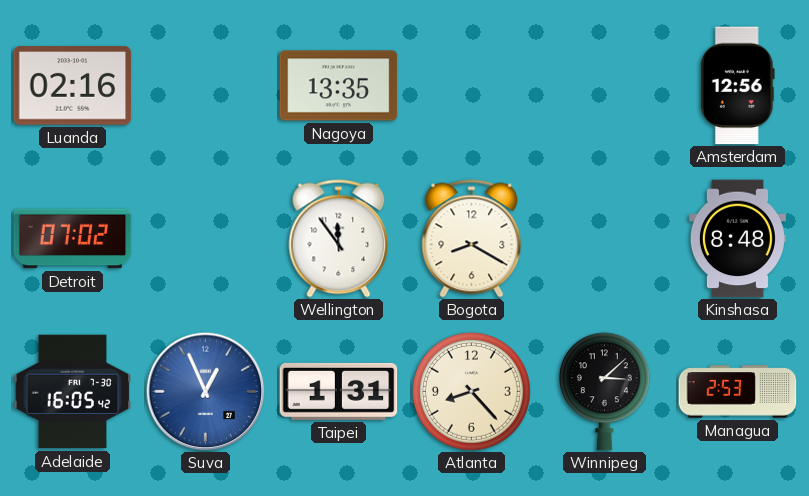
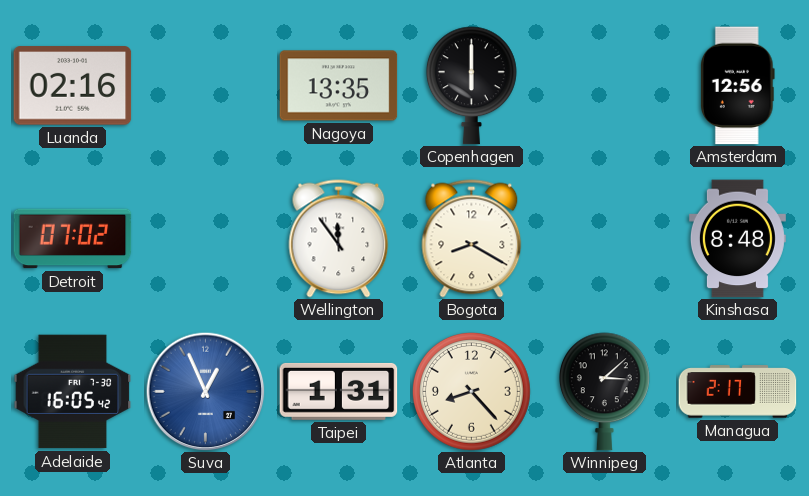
Copenhagen: none -> 6:00
Managua: 2:53 -> 2:17
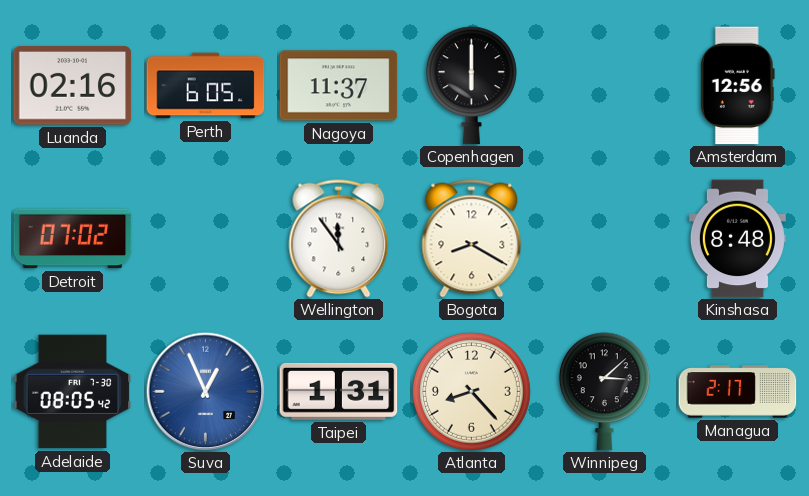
Perth: none -> 6:05
Nagoya: 13:35 -> 11:37
Adelaide: 16:05 -> 08:05
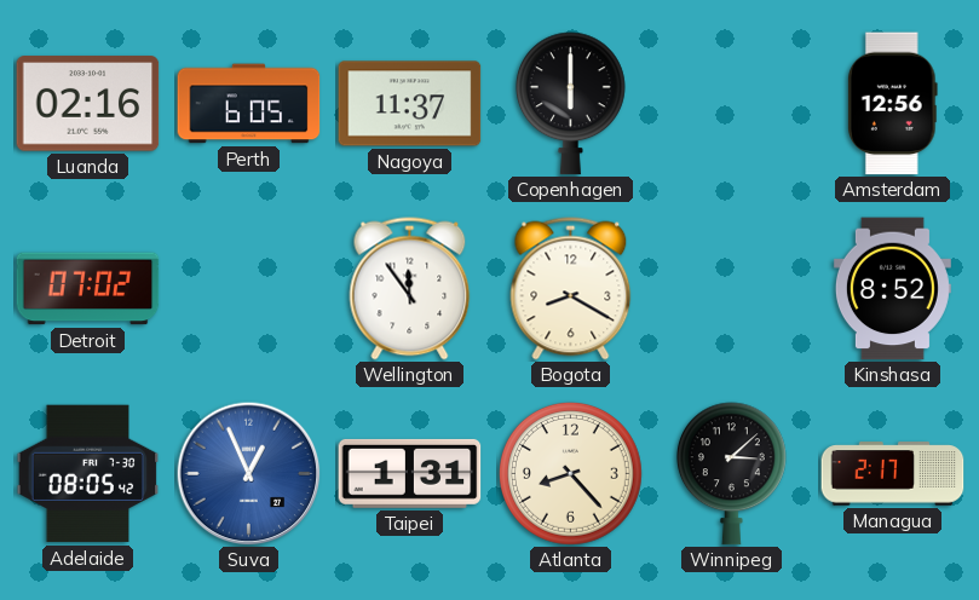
Kinshasa: 8:48 -> 8:52
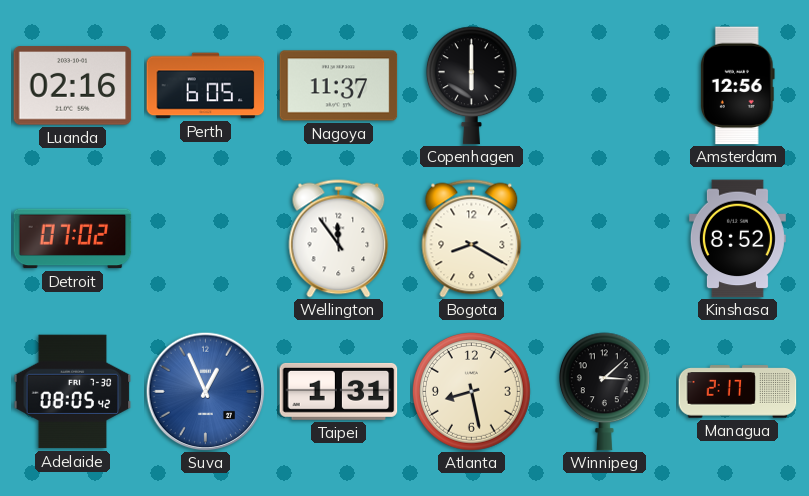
Atlanta: 8:23 -> 8:28
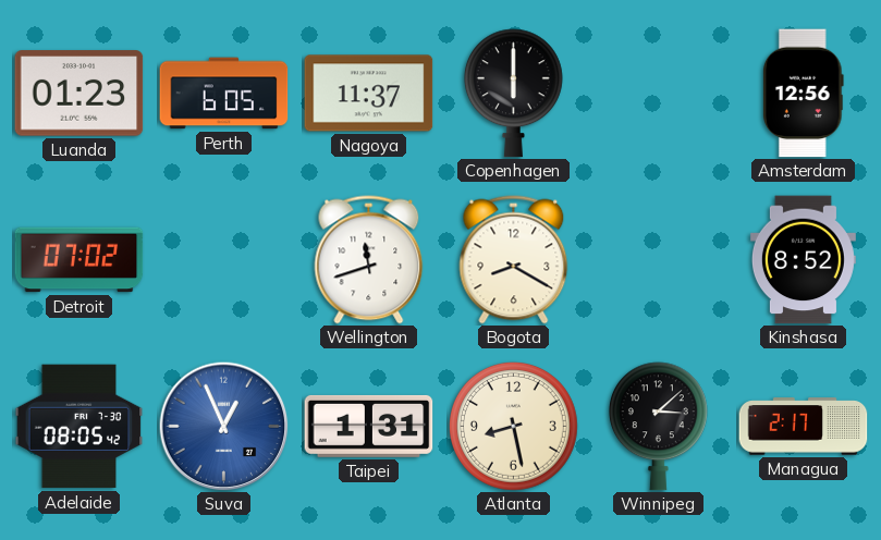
Luanda: 02:16 -> 01:23
Wellington: 11:54 -> 11:42
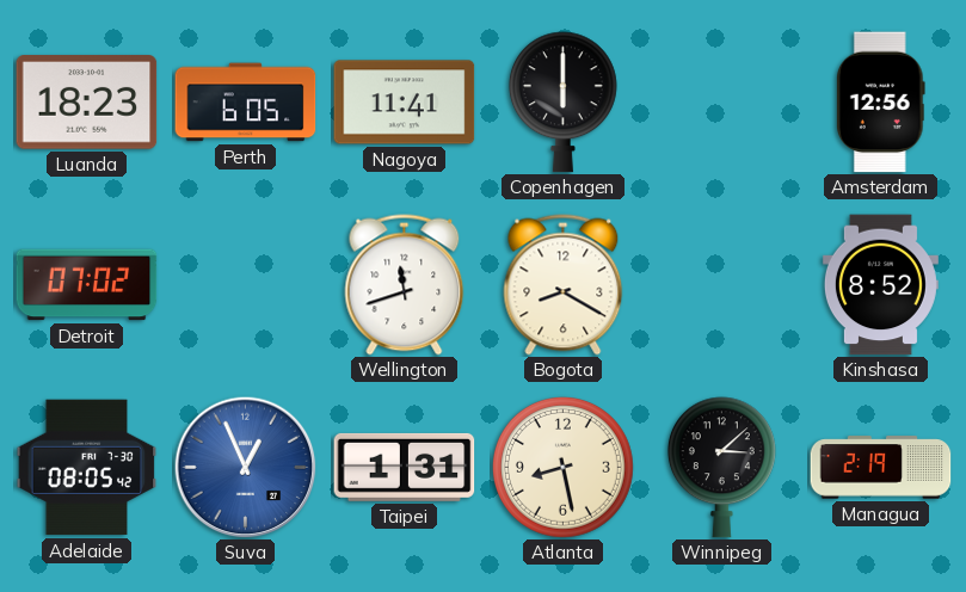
Luanda: 01:23 -> 18:23
Nagoya: 11:37 -> 11:41
Managua: 2:17 -> 2:19
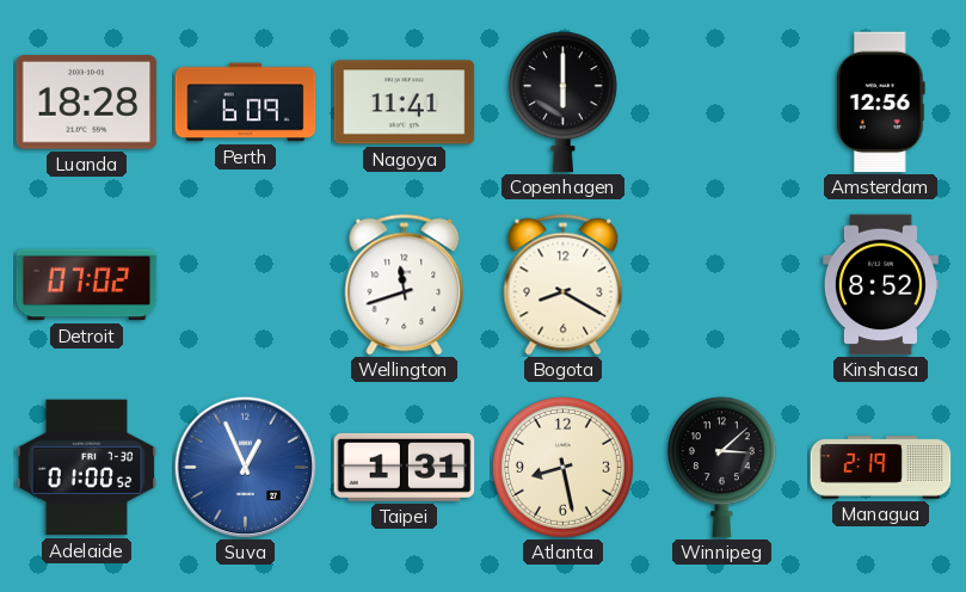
Luanda: 18:23 -> 18:28
Perth: 6:05 -> 6:09
Adelaide: 08:05 -> 01:00
